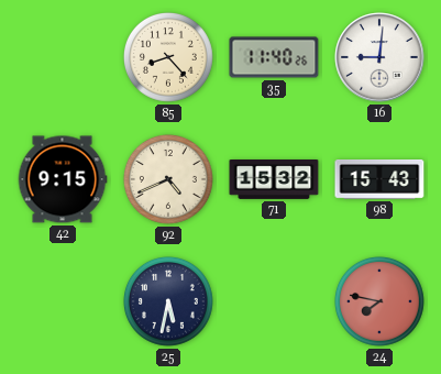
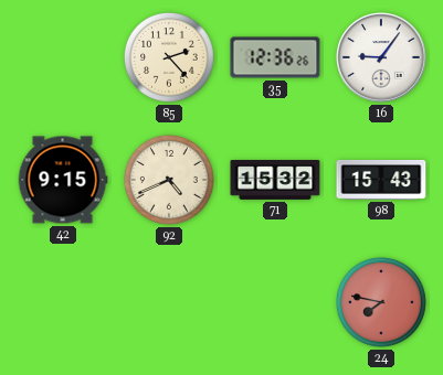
85: 8:23 -> 2:23
35: 11:40 -> 12:36
16: 9:01 -> 9:06
25: 5:32 -> none
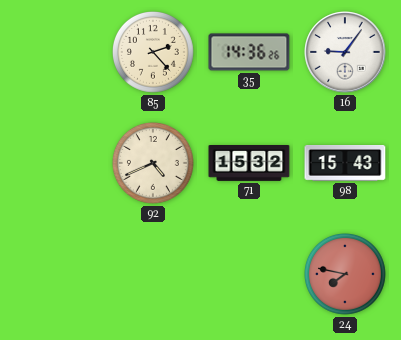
35: 12:36 -> 14:36
42: 9:15 -> none
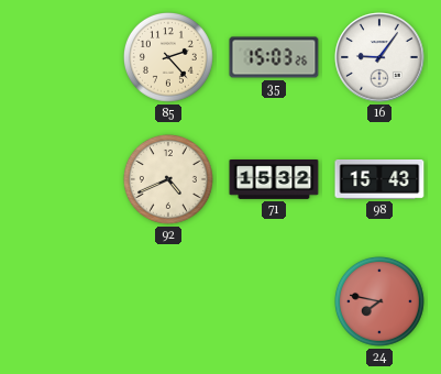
35: 14:36 -> 15:03
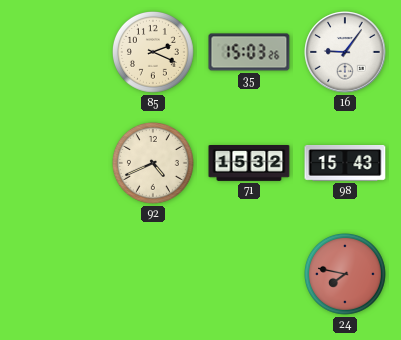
85: 2:23 -> 2:19
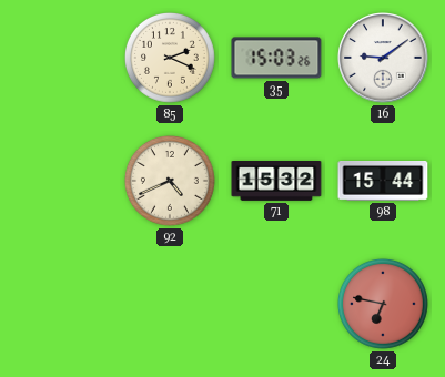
16: 9:06 -> 9:09
98: 15:43 -> 15:44
24: 7:47 -> 6:47
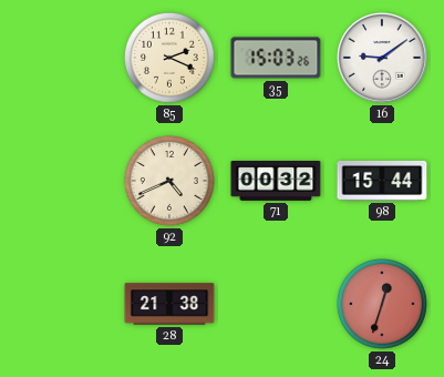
71: 15:32 -> 00:32
28: none -> 21:38
24: 6:47 -> 12:33
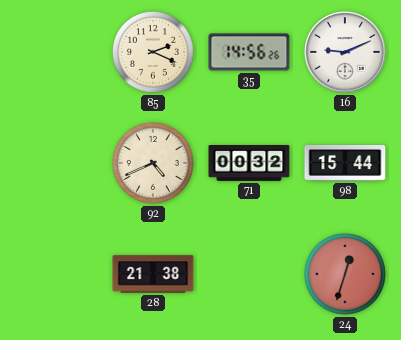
35: 15:03 -> 14:56
16: 9:09 -> 9:11
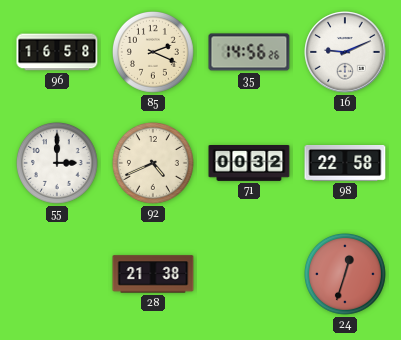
96: none -> 16:58
55: none -> 3:00
98: 15:44 -> 22:58
